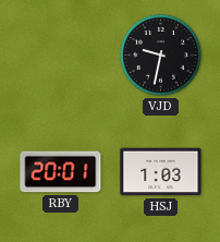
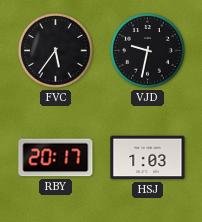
FVC: none -> 5:36
RBY: 20:01 -> 20:17
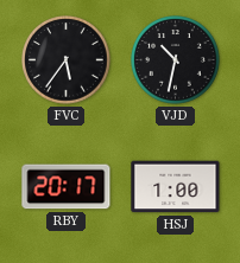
VJD: 9:32 -> 10:32
HSJ: 1:03 -> 1:00
